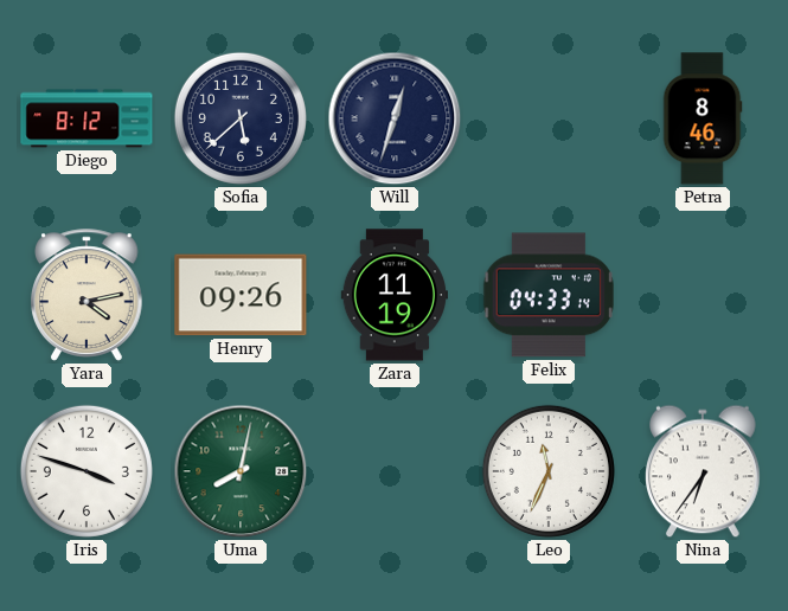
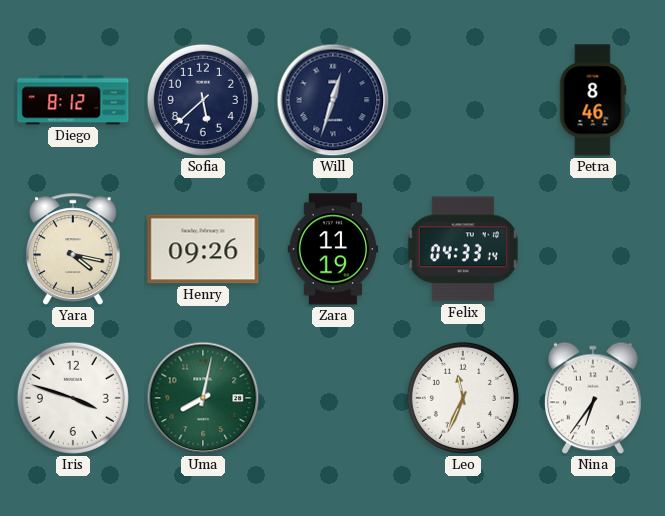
Yara: 4:13 -> 4:17
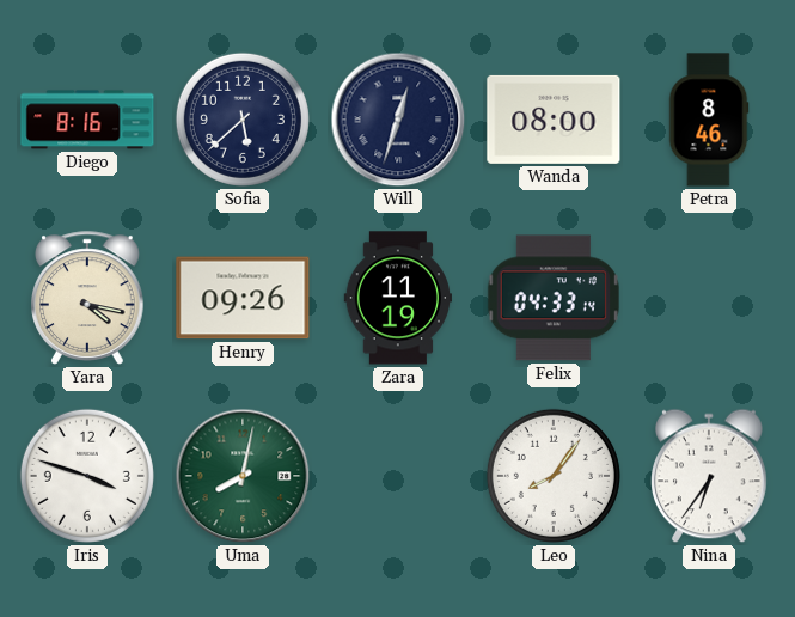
Diego: 8:12 -> 8:16
Wanda: none -> 08:00
Leo: 11:34 -> 8:06
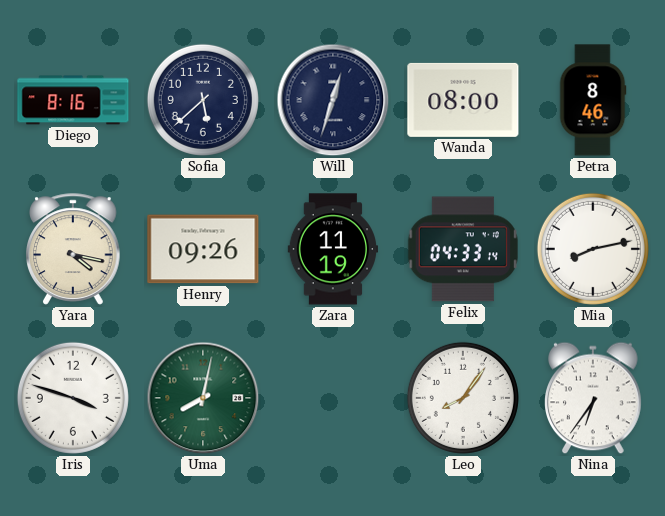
Mia: none -> 8:13
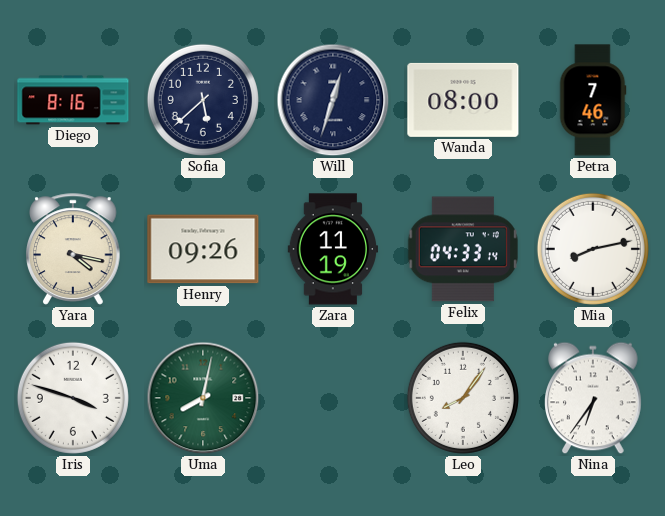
Petra: 8:46 -> 7:46
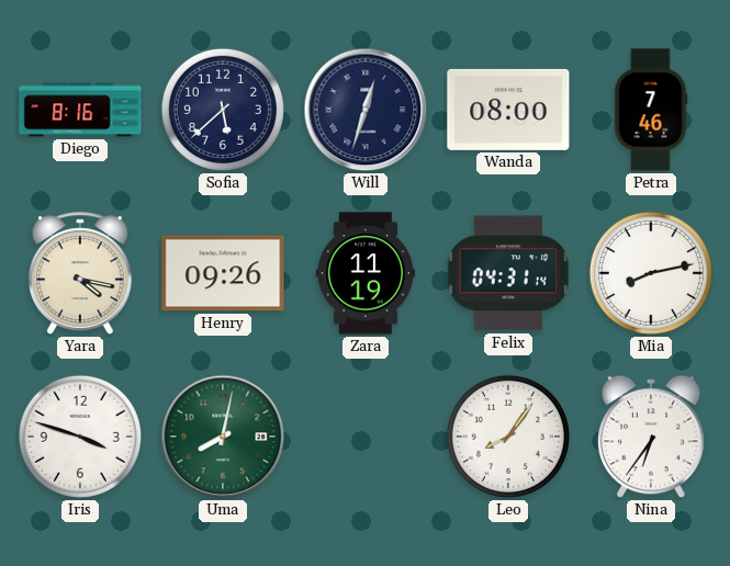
Felix: 04:33 -> 04:31
